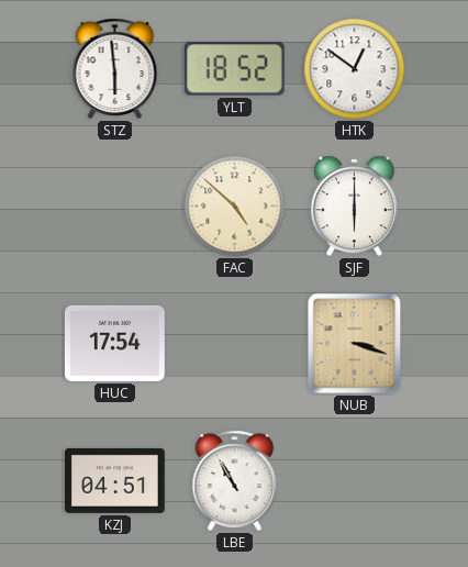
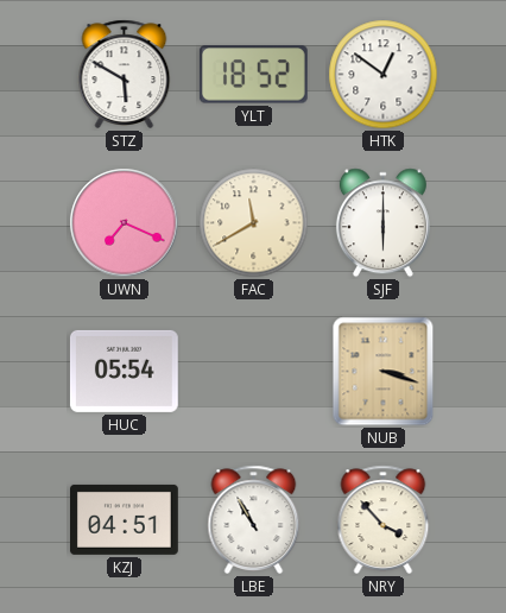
STZ: 5:59 -> 5:50
UWN: none -> 7:19
FAC: 4:52 -> 11:40
HUC: 17:54 -> 05:54
NRY: none -> 3:53
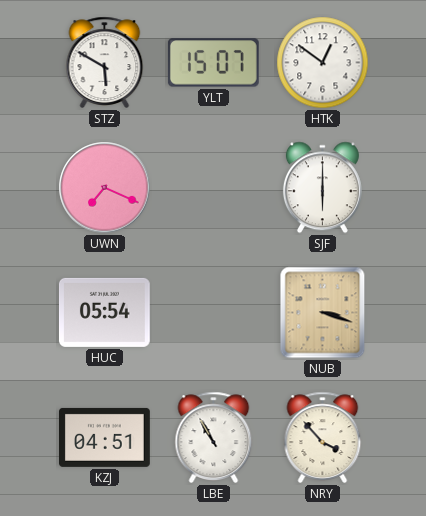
YLT: 18:52 -> 15:07
FAC: 11:40 -> none
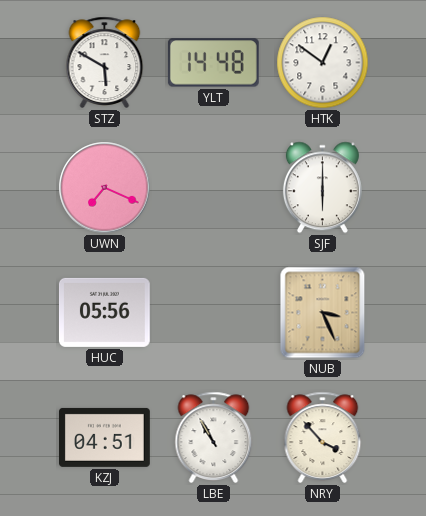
YLT: 15:07 -> 14:48
HUC: 05:54 -> 05:56
NUB: 3:18 -> 3:26
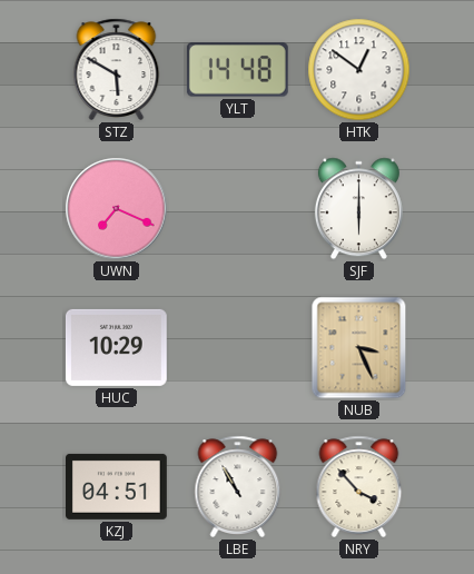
HUC: 05:56 -> 10:29
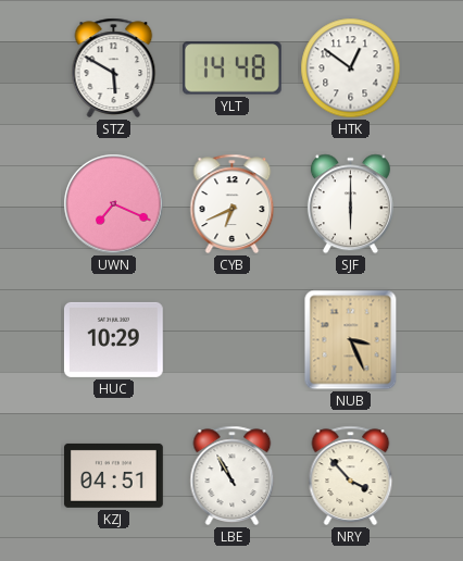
CYB: none -> 6:41
